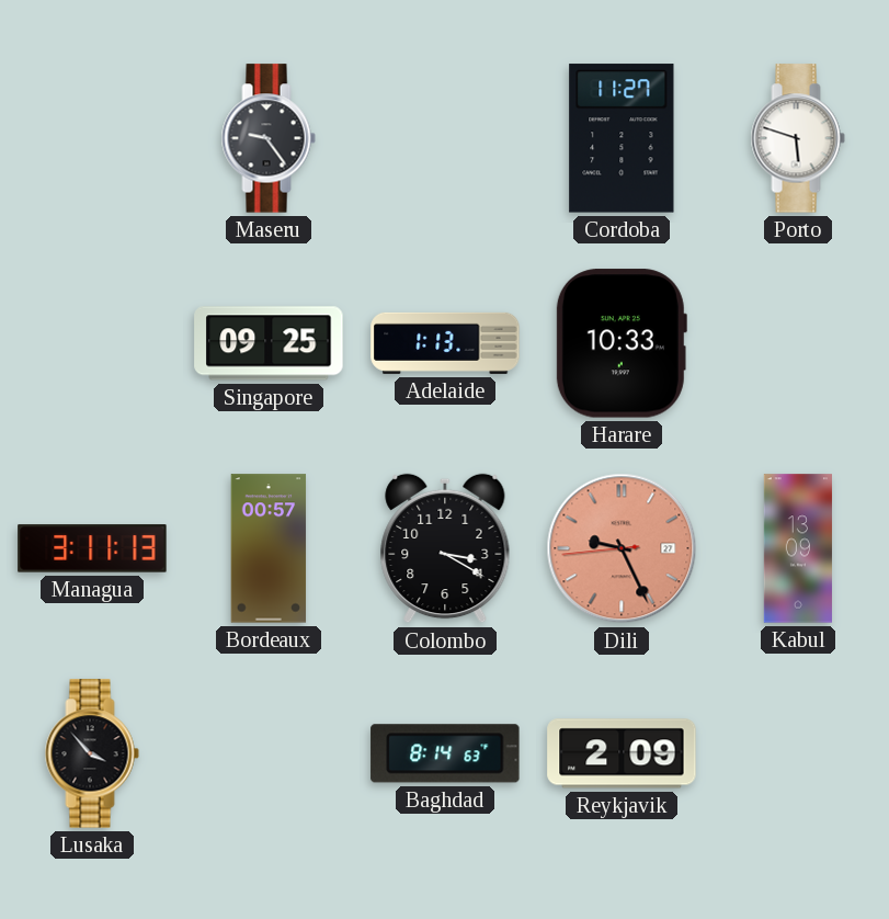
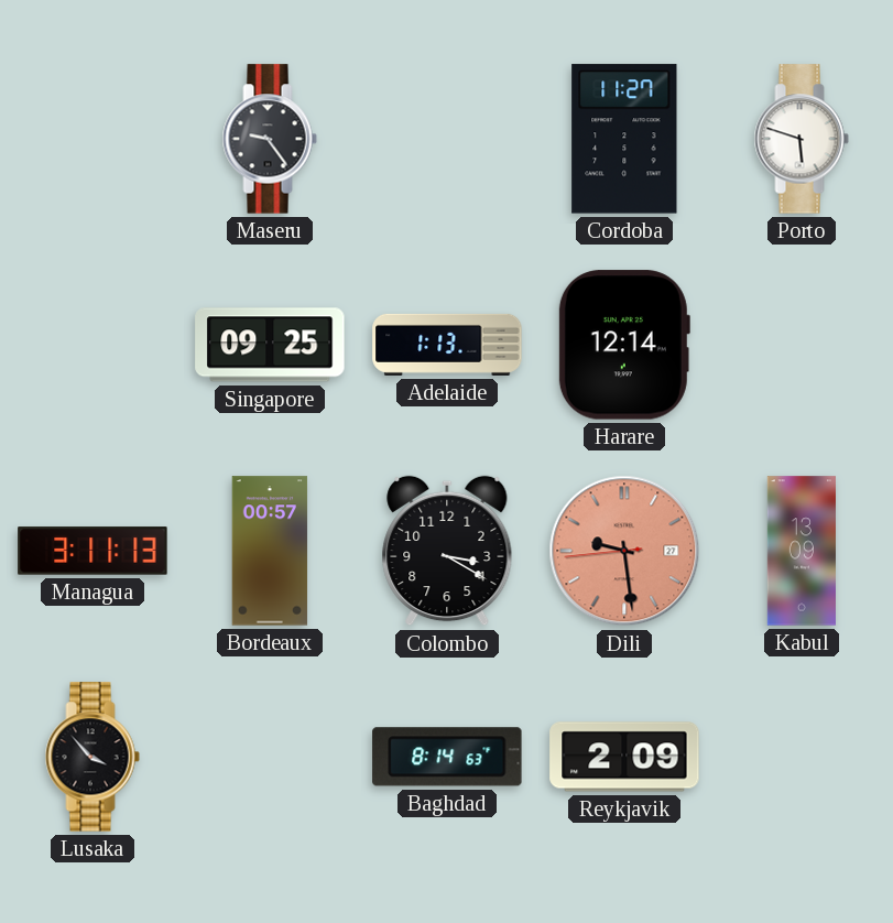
Harare: 10:33 -> 12:14
Dili: 9:25 -> 9:28
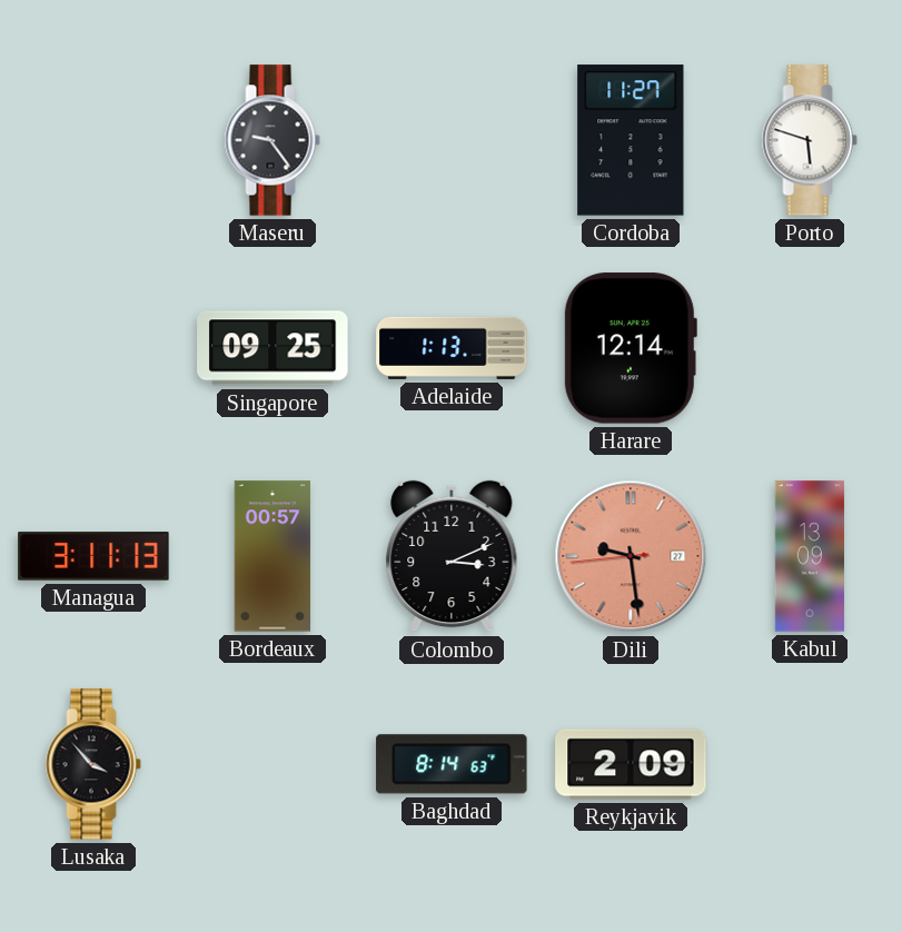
Colombo: 3:20 -> 3:11
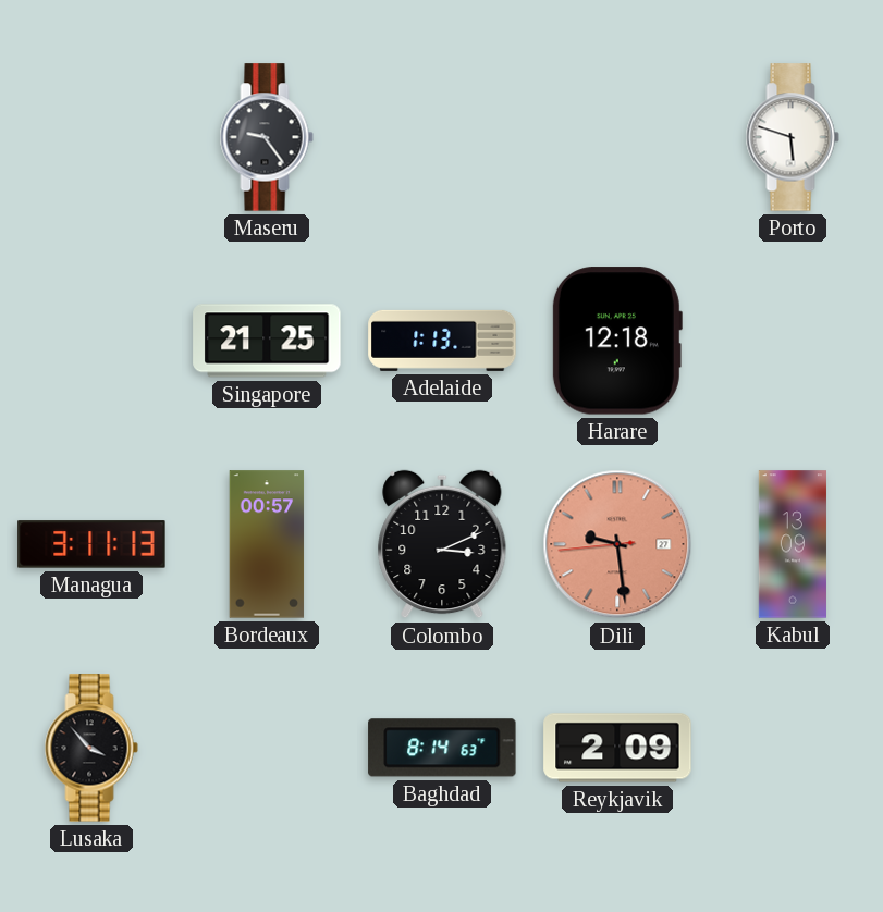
Cordoba: 11:27 -> none
Singapore: 09:25 -> 21:25
Harare: 12:14 -> 12:18
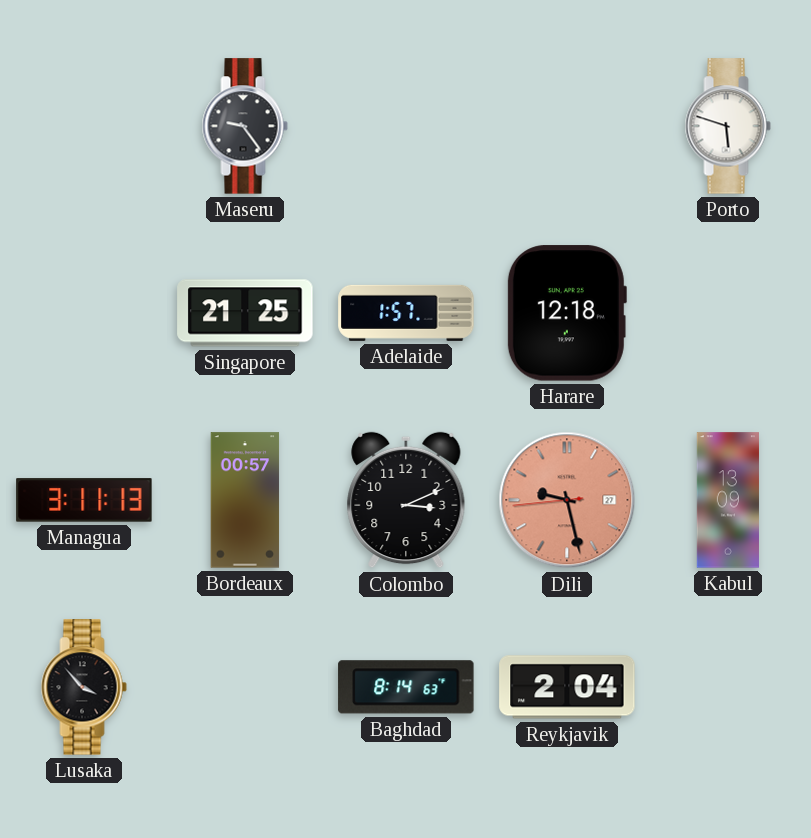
Adelaide: 1:13 -> 1:57
Dili: 9:28 -> 9:27
Reykjavik: 2:09 -> 2:04
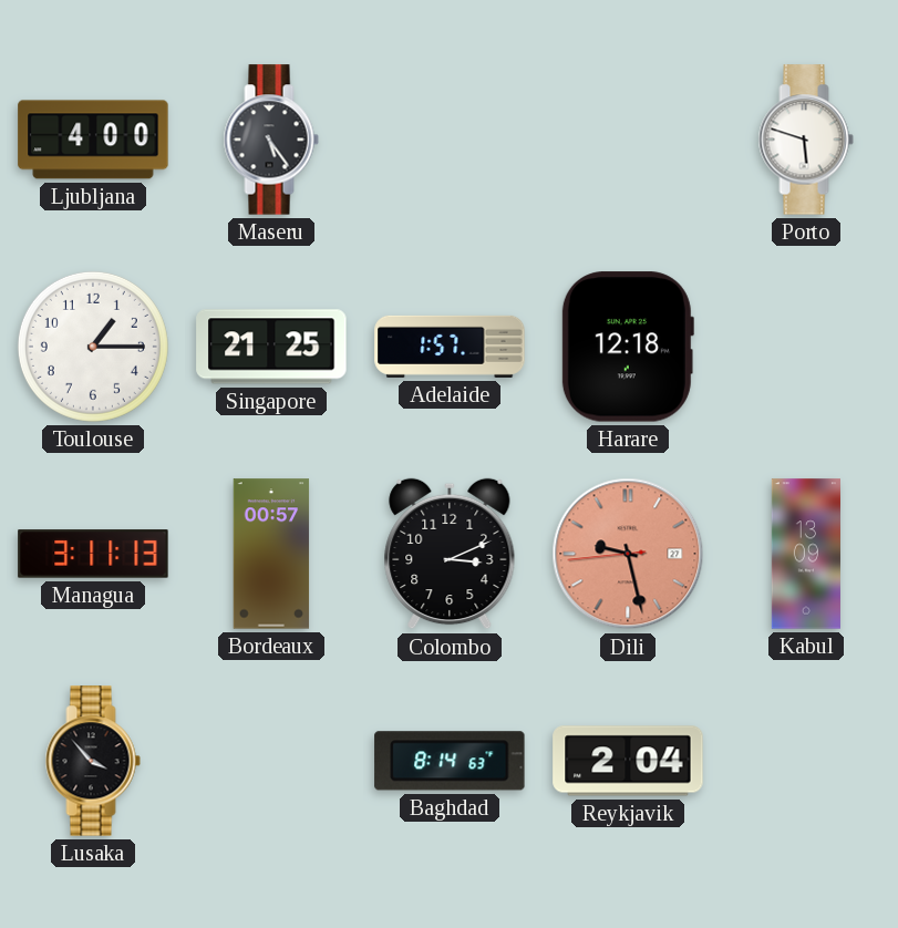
Ljubljana: none -> 4:00
Maseru: 9:24 -> 5:24
Toulouse: none -> 1:15
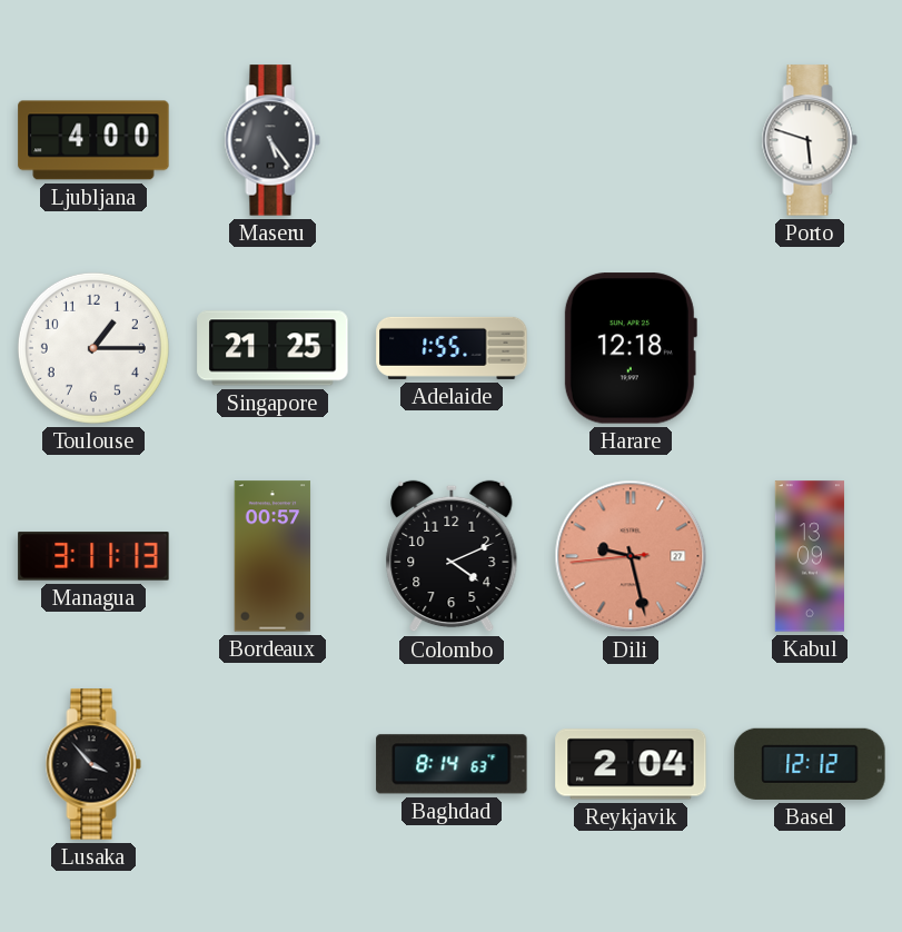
Adelaide: 1:57 -> 1:55
Colombo: 3:11 -> 4:11
Basel: none -> 12:12
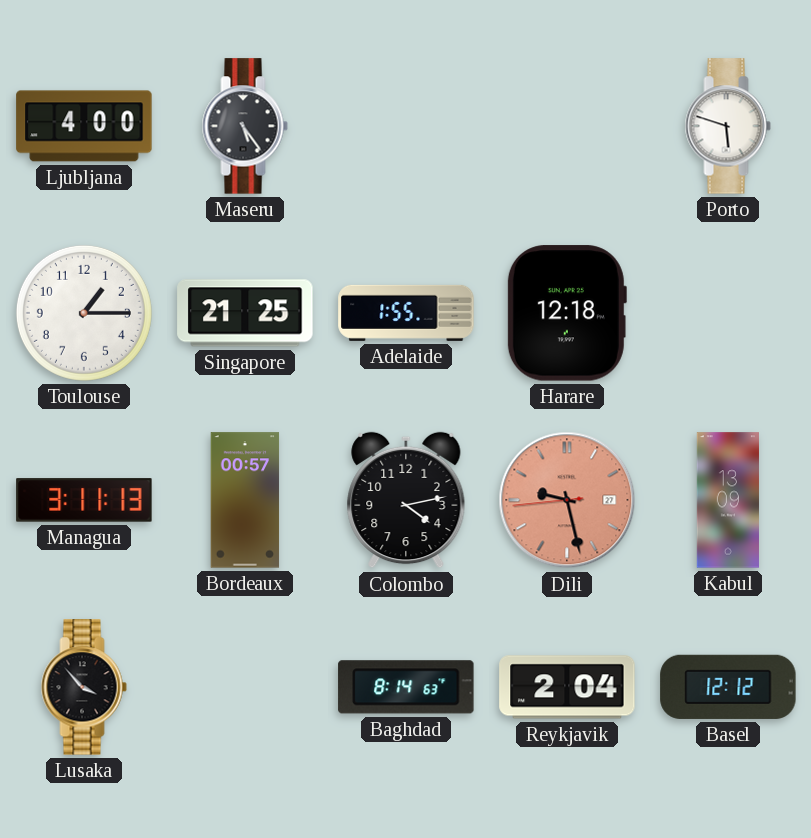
Colombo: 4:11 -> 4:13
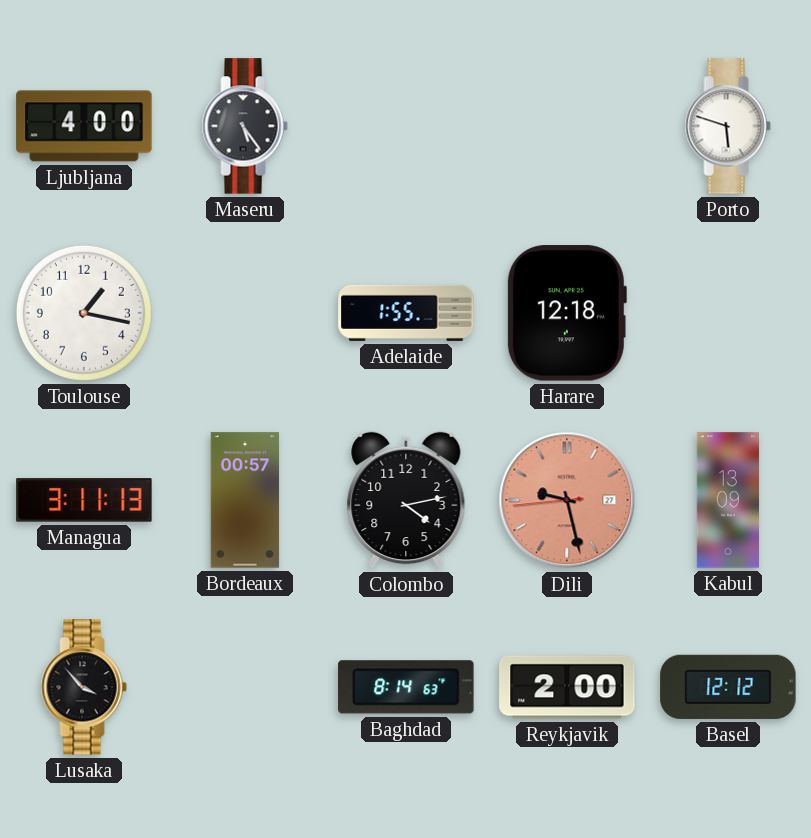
Toulouse: 1:15 -> 1:17
Singapore: 21:25 -> none
Reykjavik: 2:04 -> 2:00
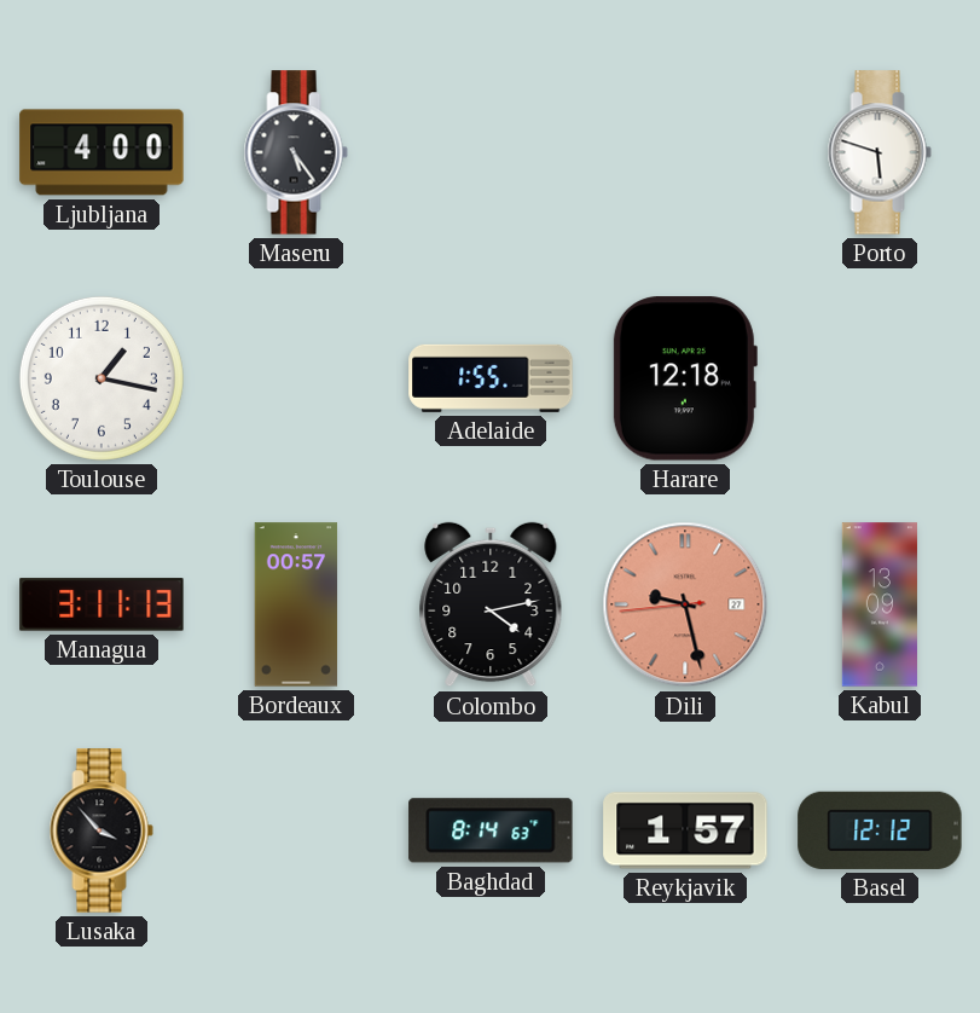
Reykjavik: 2:00 -> 1:57
